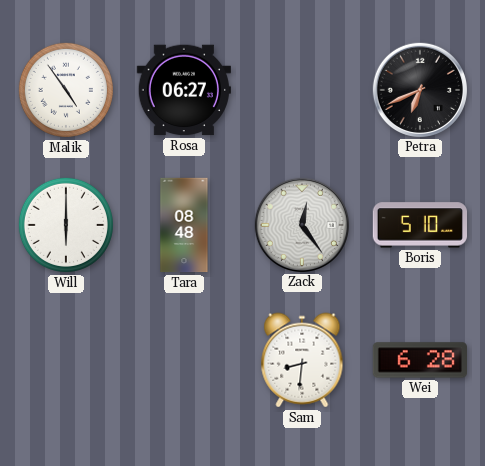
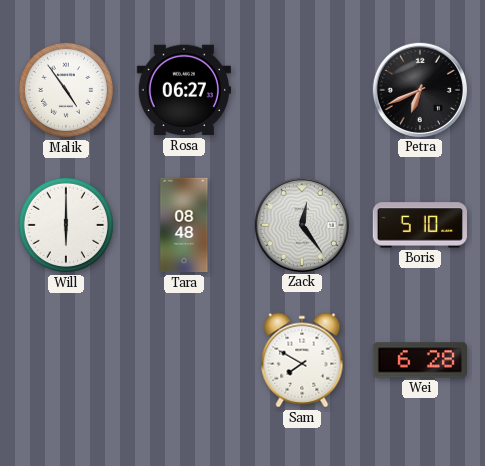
Sam: 8:31 -> 7:50
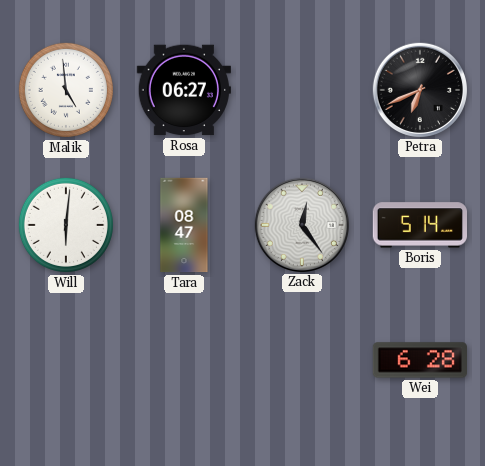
Malik: 4:54 -> 4:59
Will: 6:00 -> 6:01
Tara: 08:48 -> 08:47
Boris: 5:10 -> 5:14
Sam: 7:50 -> none
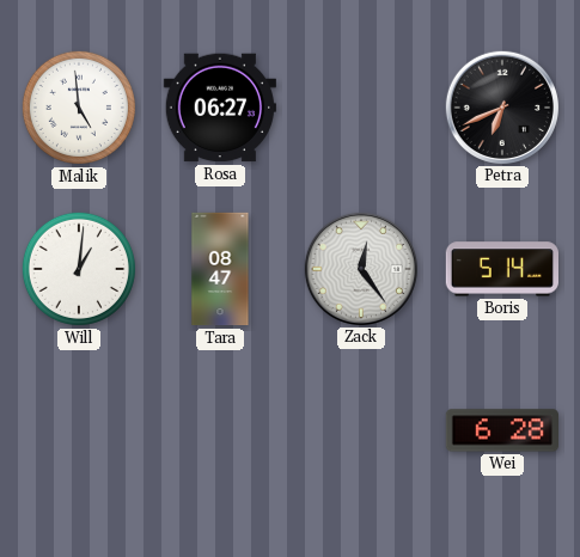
Will: 6:01 -> 1:01
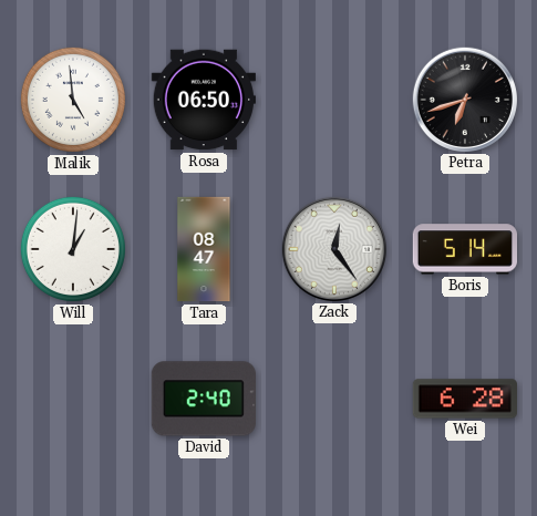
Rosa: 06:27 -> 06:50
Petra: 6:41 -> 6:42
David: none -> 2:40
